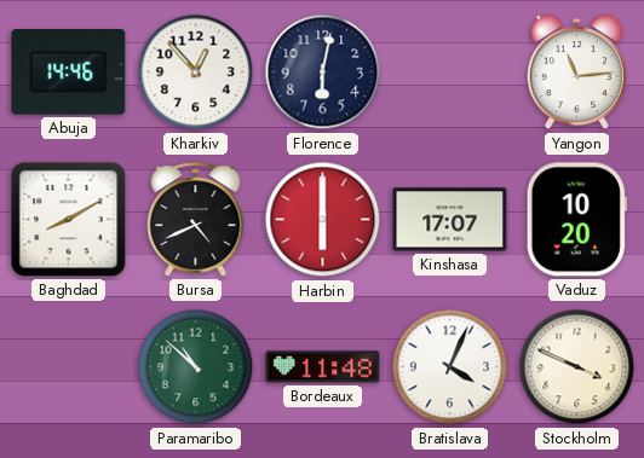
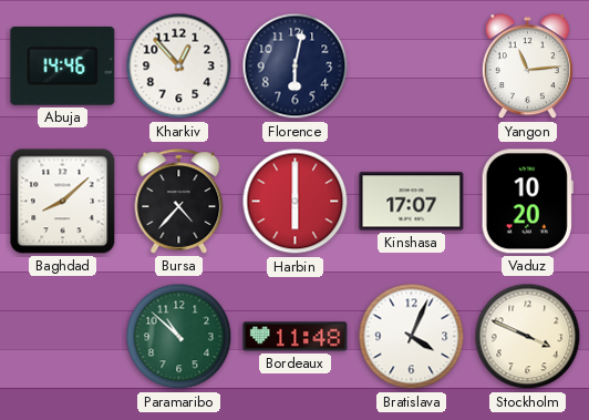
Baghdad: 8:10 -> 8:08
Bursa: 4:41 -> 4:37
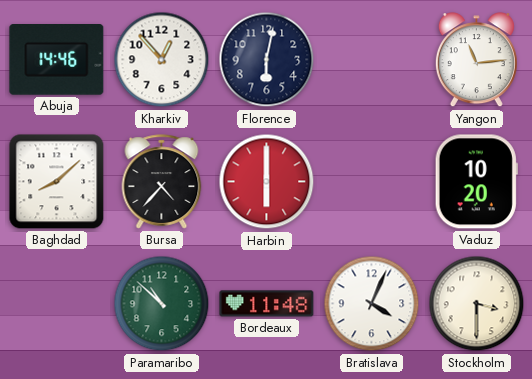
Kinshasa: 17:07 -> none
Stockholm: 3:49 -> 3:30
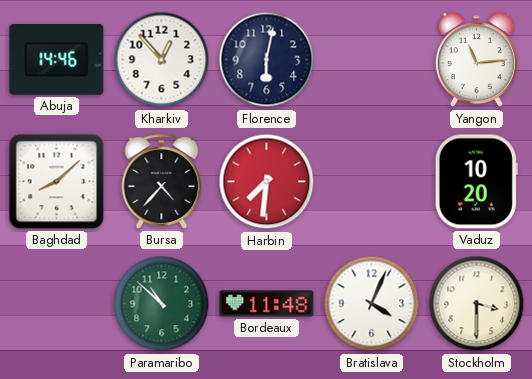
Harbin: 6:00 -> 7:31
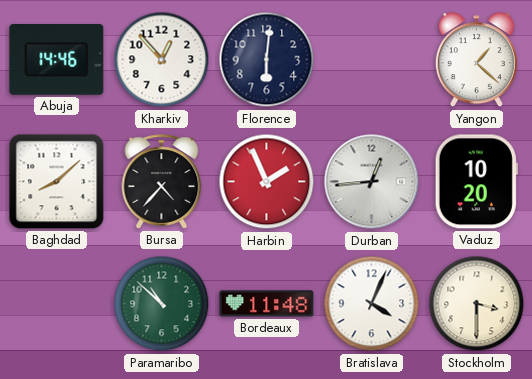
Florence: 6:02 -> 6:01
Yangon: 11:14 -> 1:22
Harbin: 7:31 -> 1:56
Durban: none -> 12:44
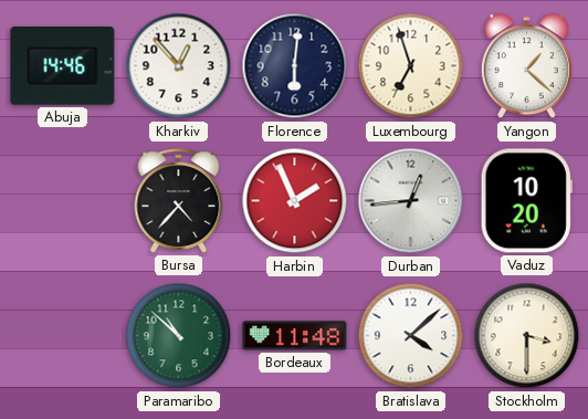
Luxembourg: none -> 6:57
Baghdad: 8:08 -> none
Bratislava: 4:04 -> 4:08
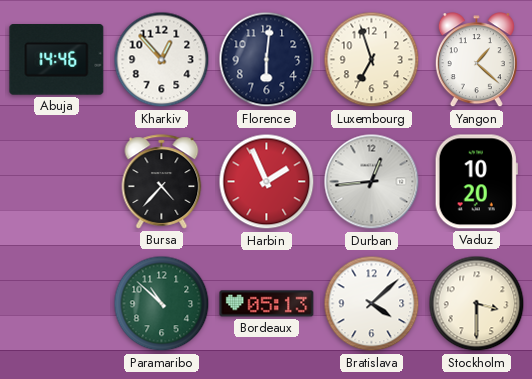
Bordeaux: 11:48 -> 05:13
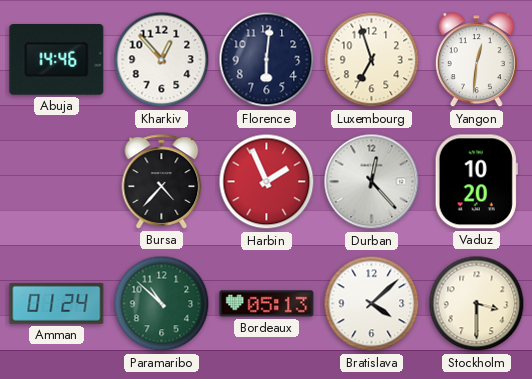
Yangon: 1:22 -> 12:31
Durban: 12:44 -> 12:23
Amman: none -> 01:24
